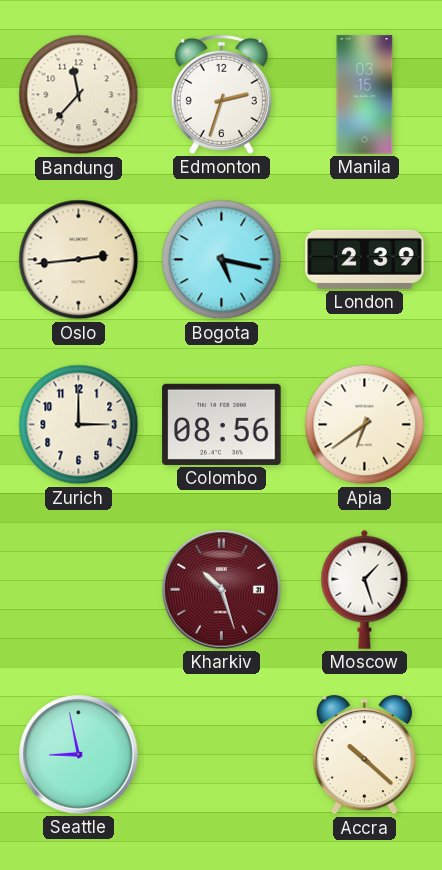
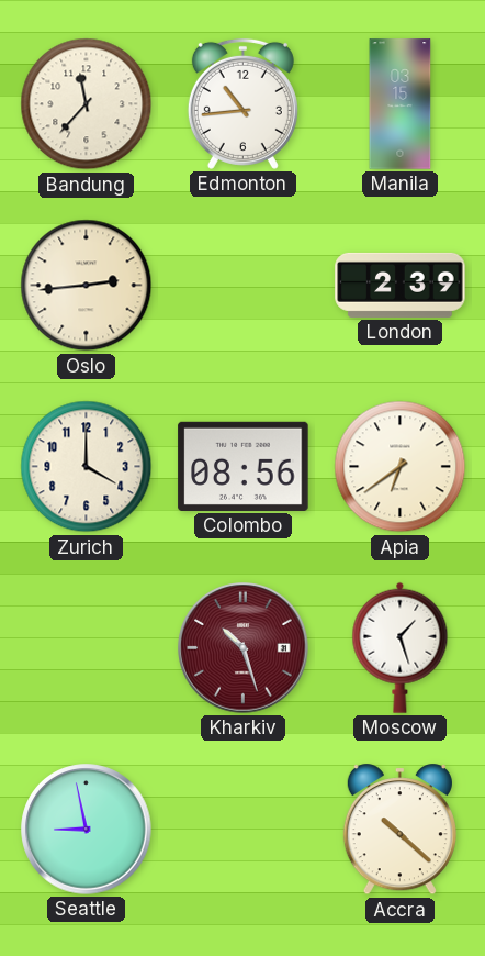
Edmonton: 2:33 -> 10:44
Bogota: 5:17 -> none
Zurich: 3:00 -> 4:00
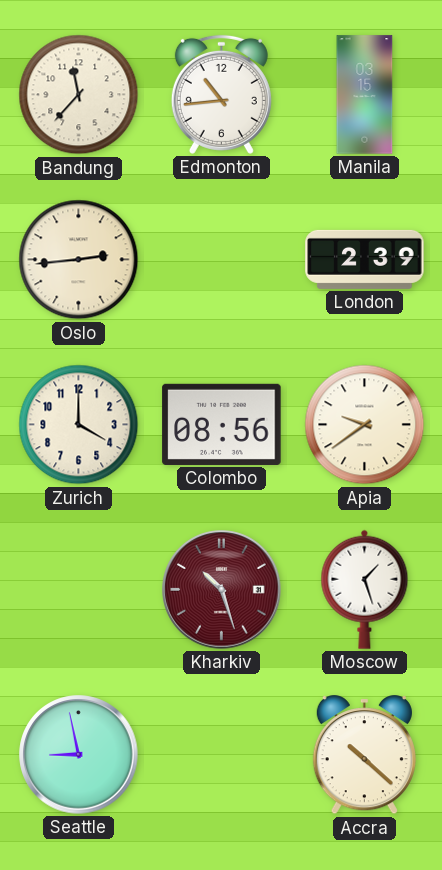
Apia: 6:39 -> 9:39
